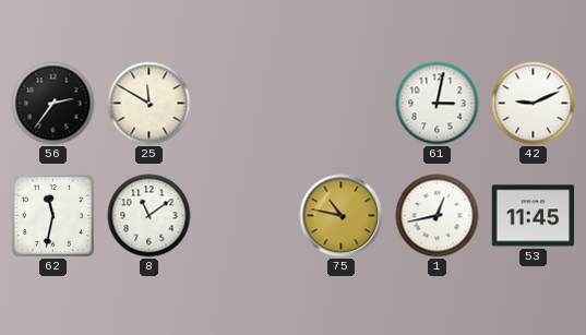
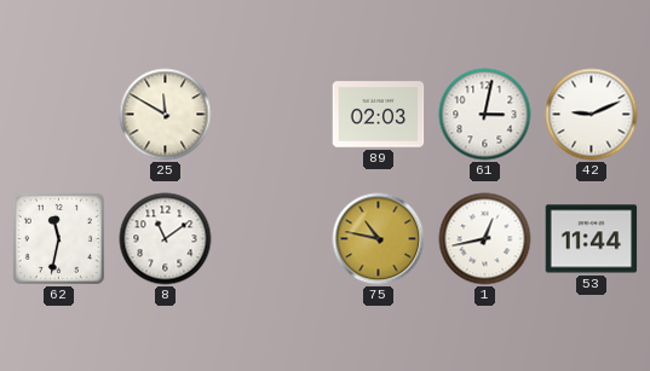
56: 2:36 -> none
89: none -> 02:03
53: 11:45 -> 11:44
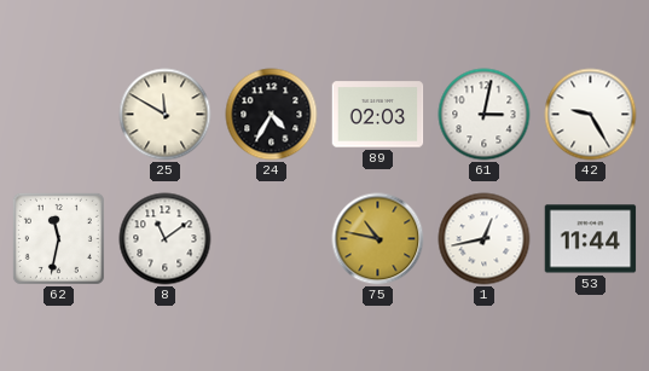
24: none -> 4:35
42: 9:11 -> 9:25
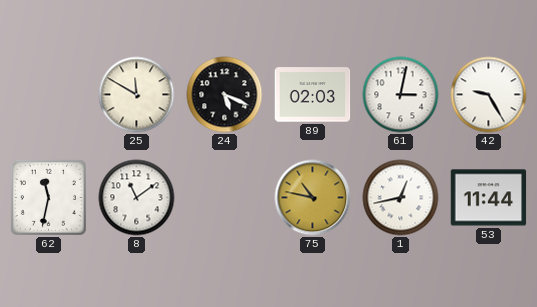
24: 4:35 -> 5:19
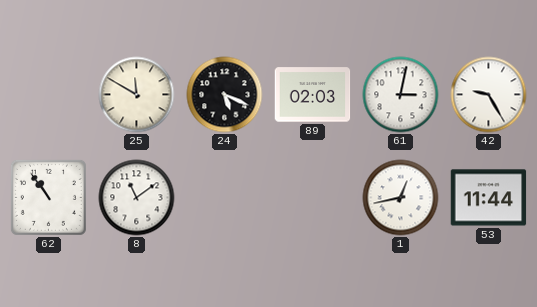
62: 11:32 -> 10:54
75: 10:47 -> none
